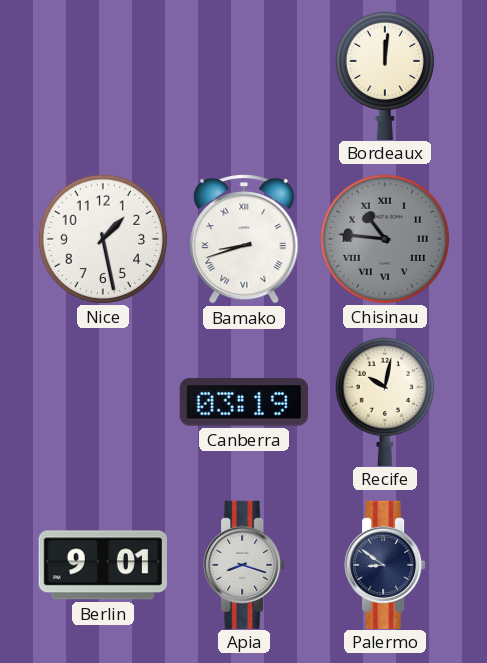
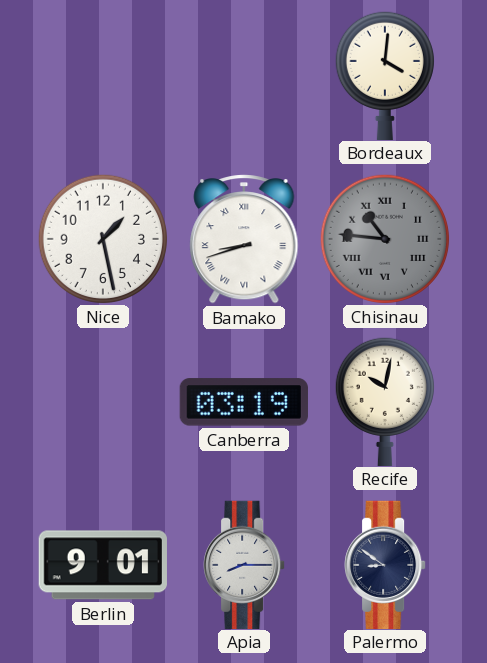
Bordeaux: 12:01 -> 4:01
Apia: 8:18 -> 8:15
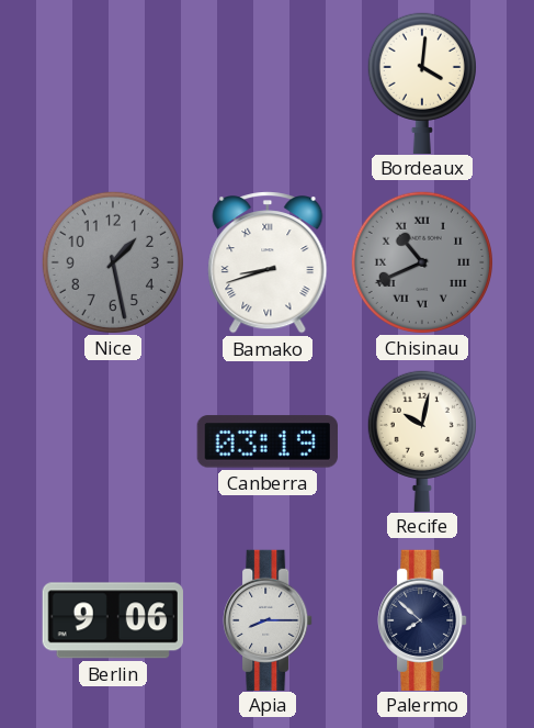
Nice dial: white -> grey
Chisinau: 10:46 -> 10:41
Berlin: 9:01 -> 9:06
Palermo: 8:51 -> 7:52
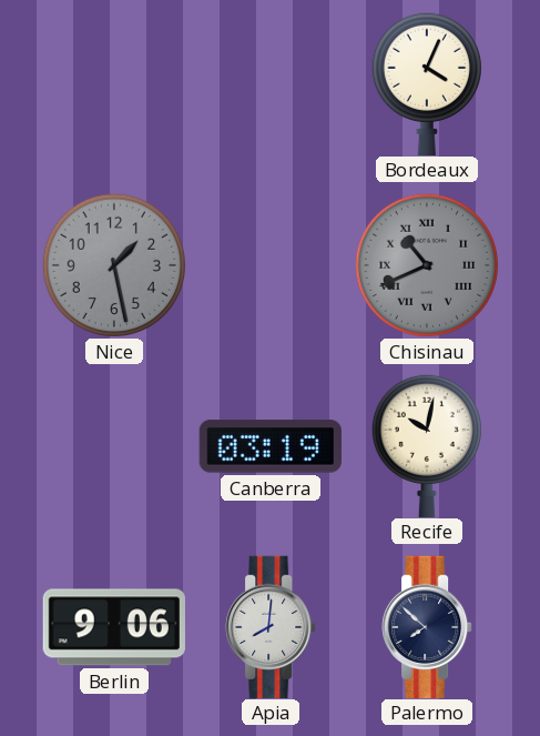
Bordeaux: 4:01 -> 4:04
Bamako: 8:42 -> none
Apia: 8:15 -> 8:01
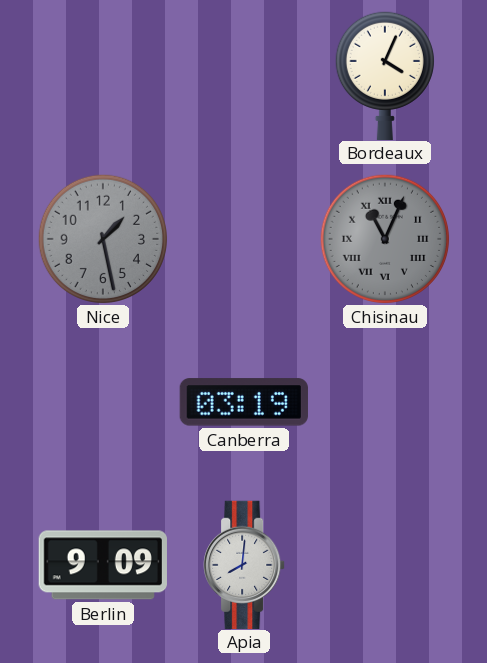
Chisinau: 10:41 -> 11:04
Recife: 10:02 -> none
Berlin: 9:06 -> 9:09
Palermo: 7:52 -> none
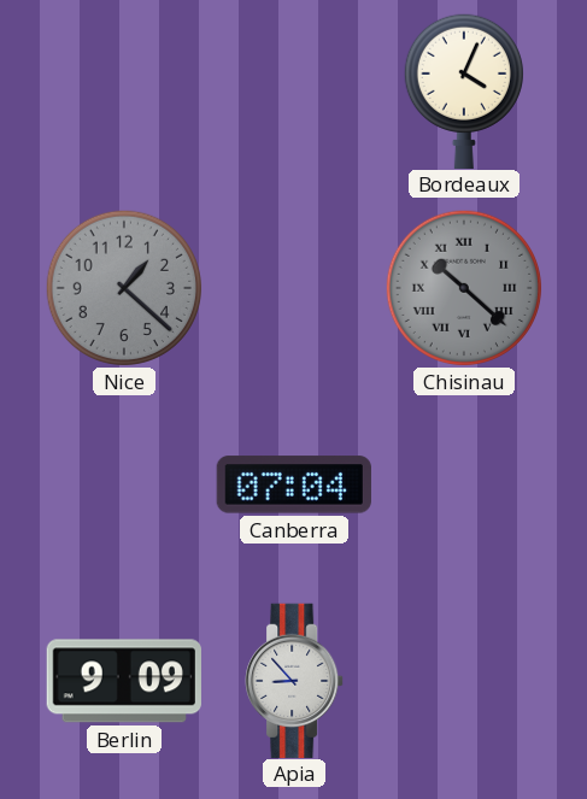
Nice: 1:28 -> 1:22
Chisinau: 11:04 -> 10:22
Canberra: 03:19 -> 07:04
Apia: 8:01 -> 8:53
